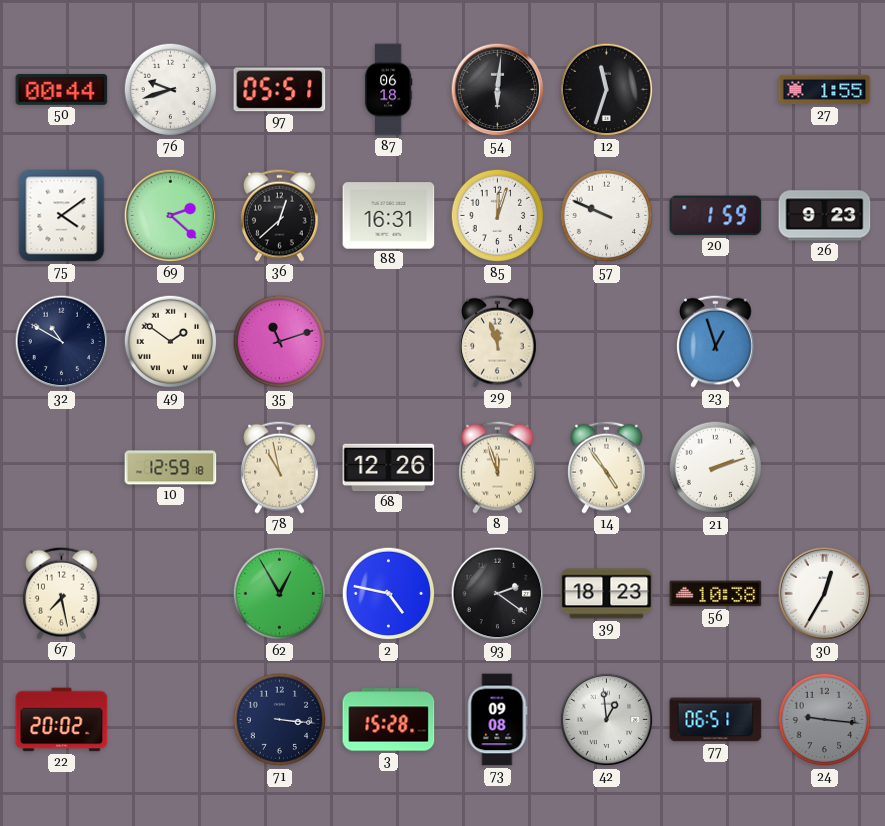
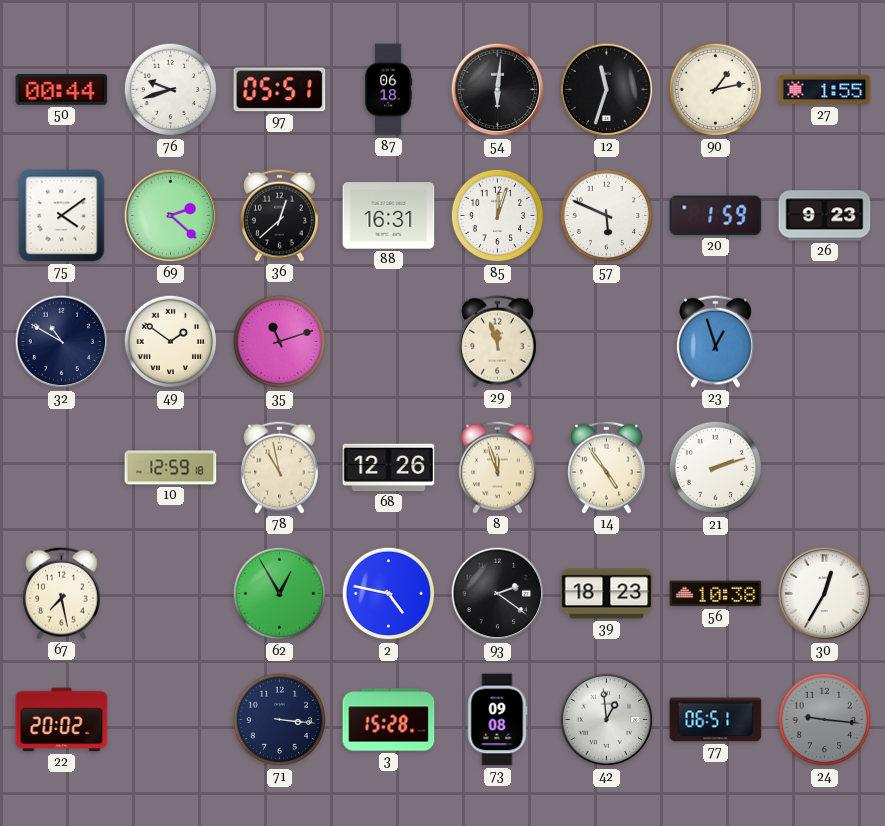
90: none -> 1:13
57: 9:49 -> 5:49
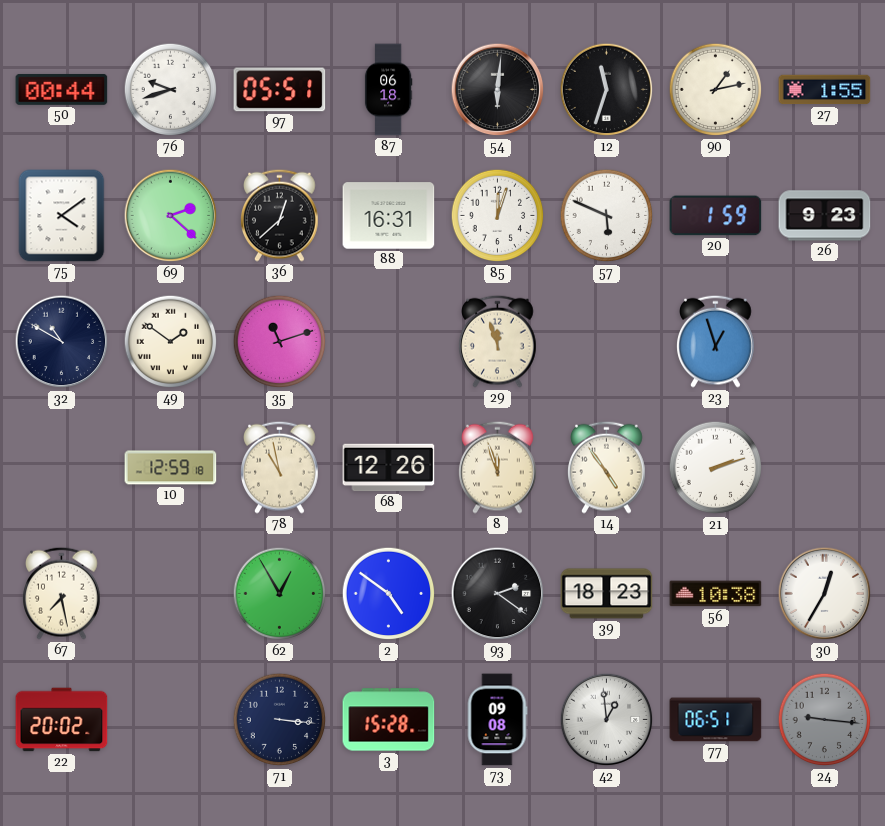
2: 4:47 -> 4:51
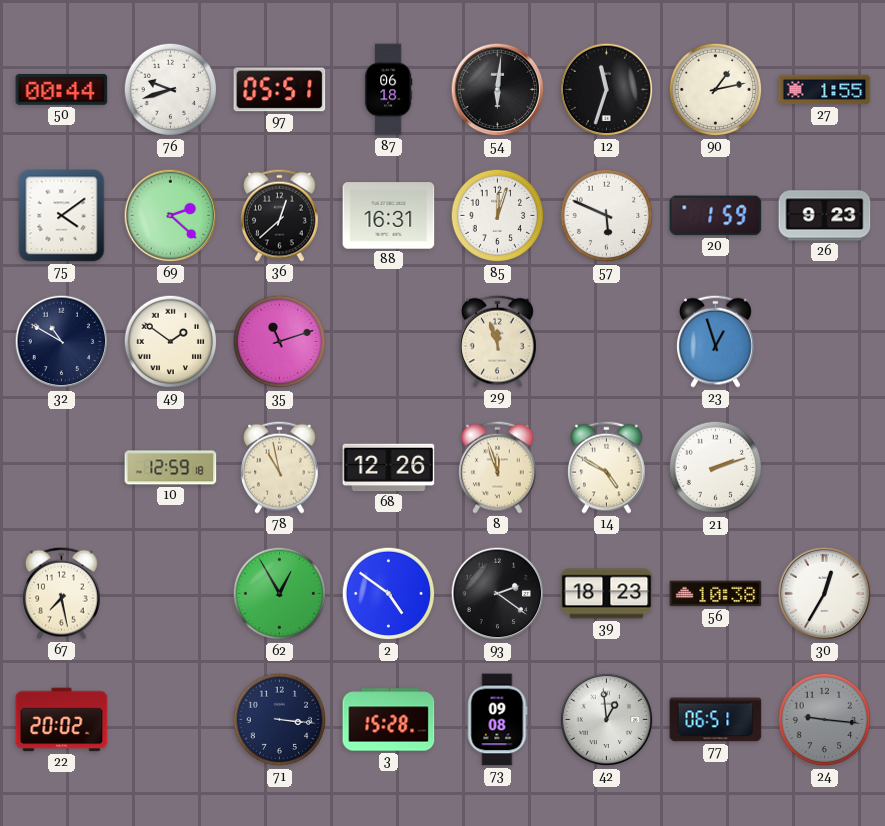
14: 4:54 -> 4:50
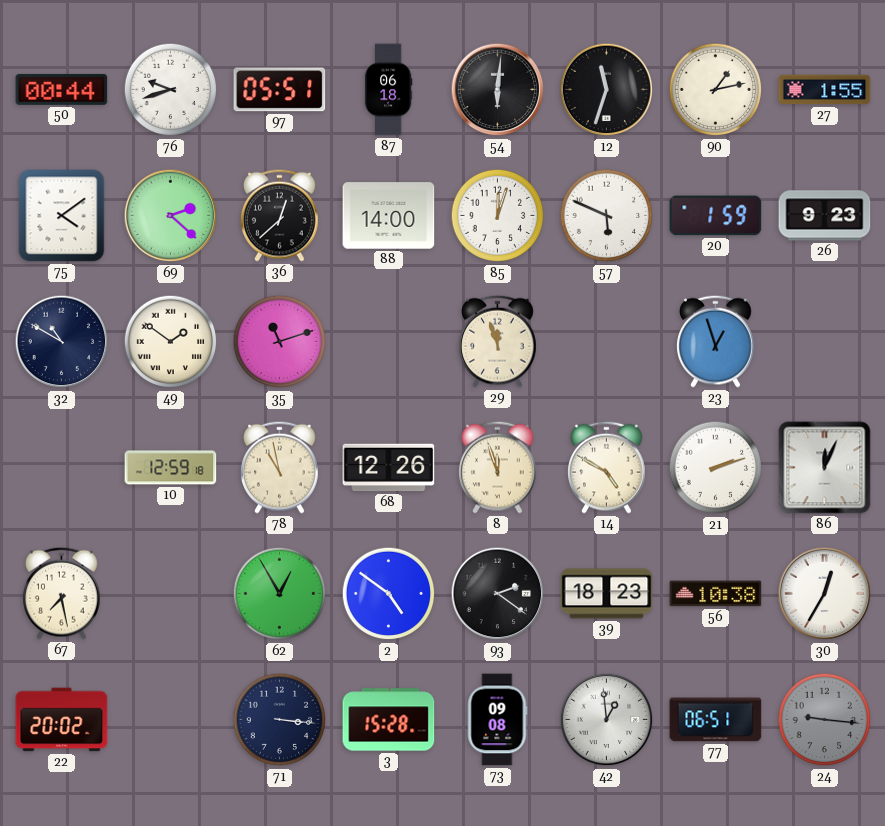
88: 16:31 -> 14:00
86: none -> 12:04
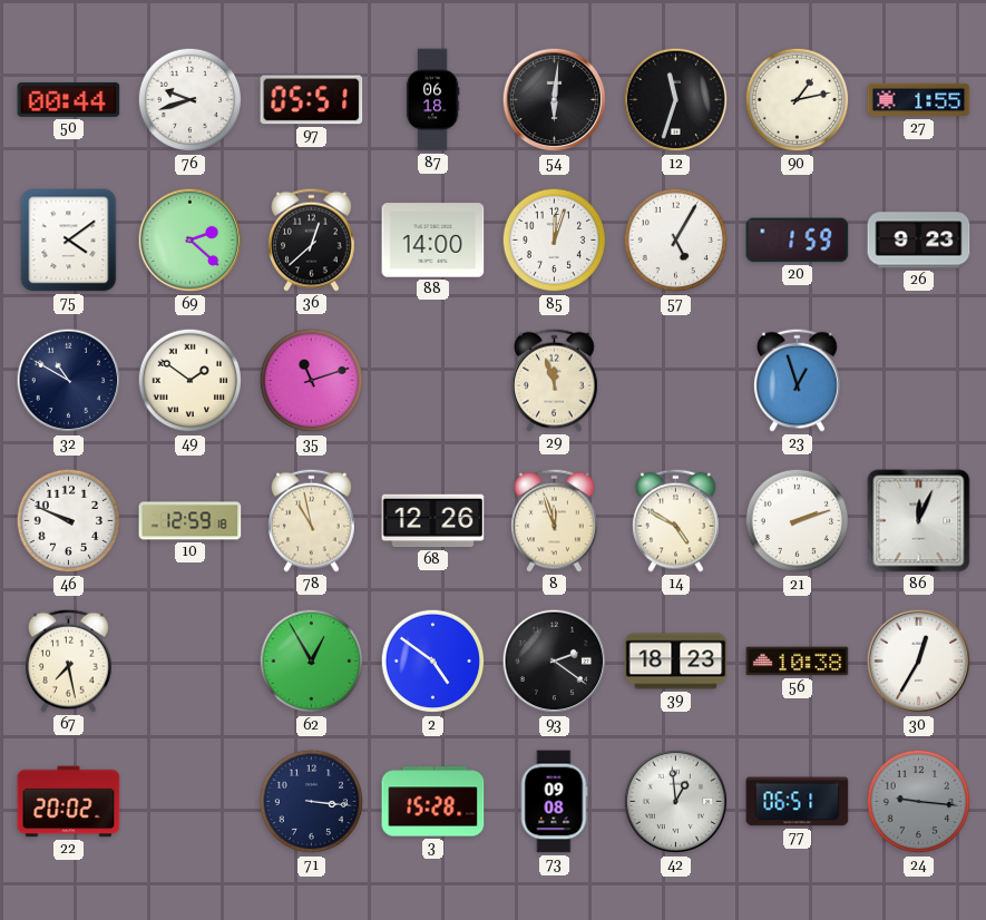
57: 5:49 -> 5:05
46: none -> 9:49
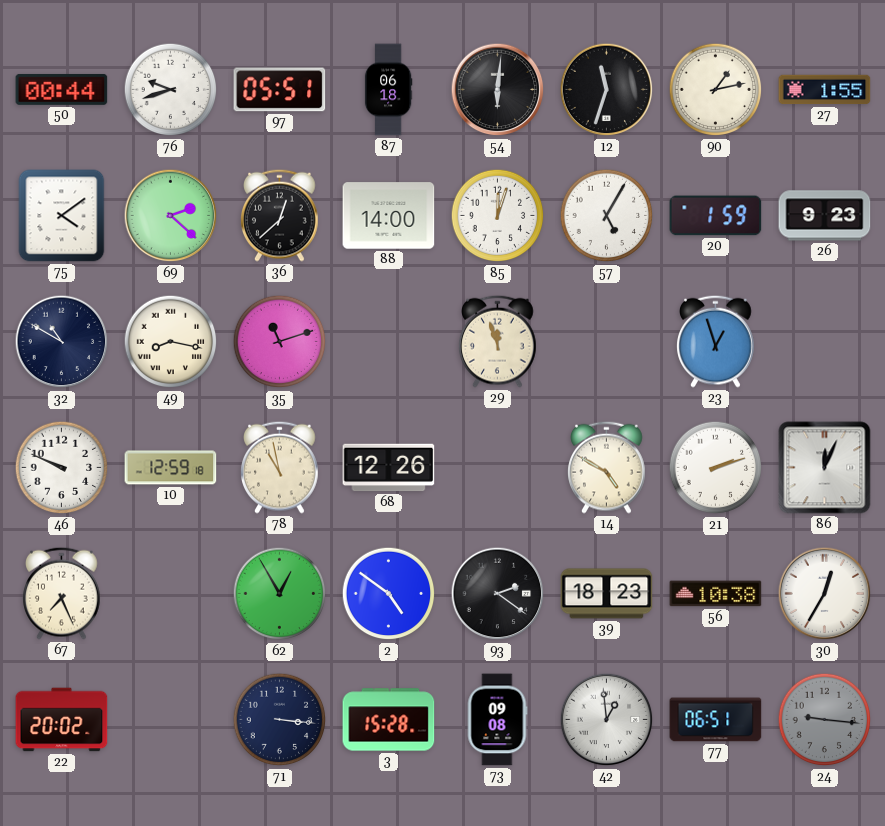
49: 1:51 -> 8:17
8: 11:57 -> none
67: 7:28 -> 7:26
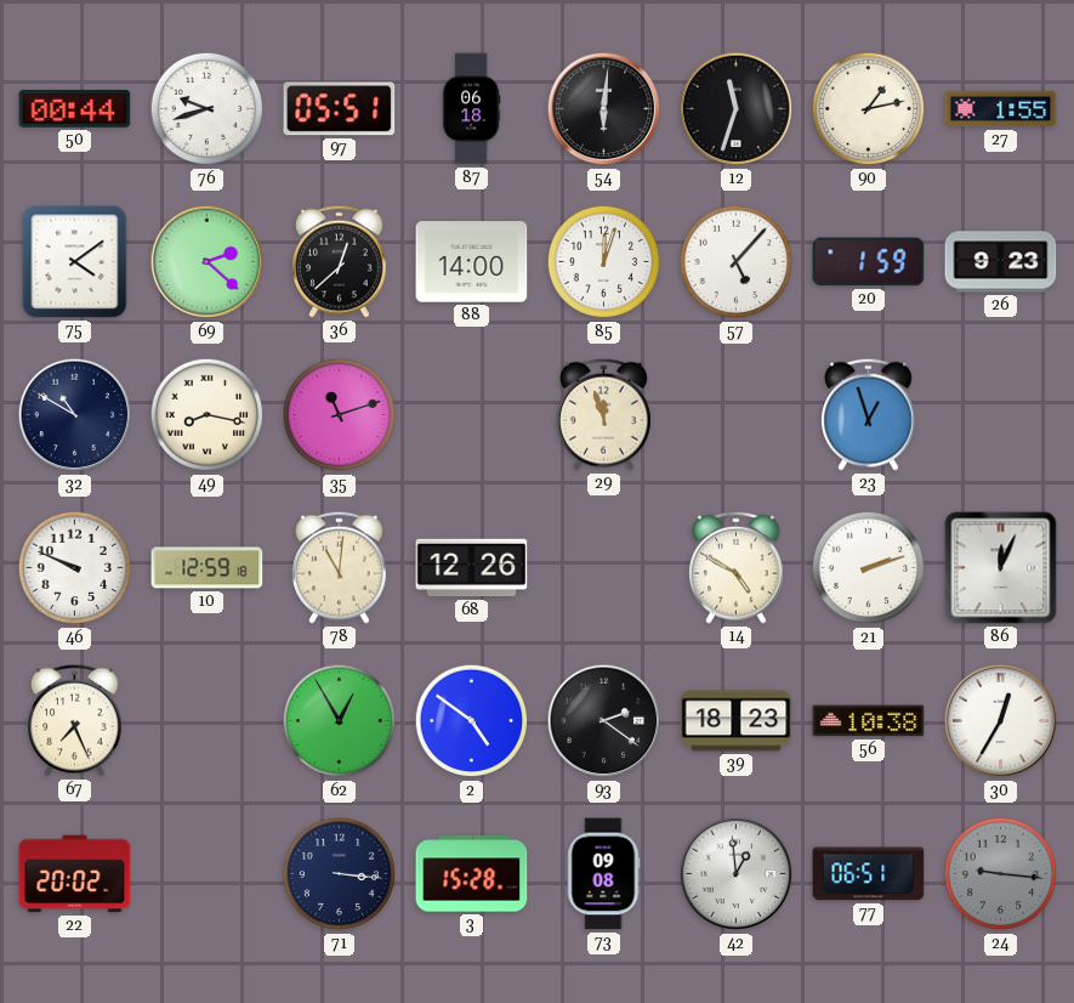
57: 5:05 -> 5:07
78: 10:58 -> 11:01
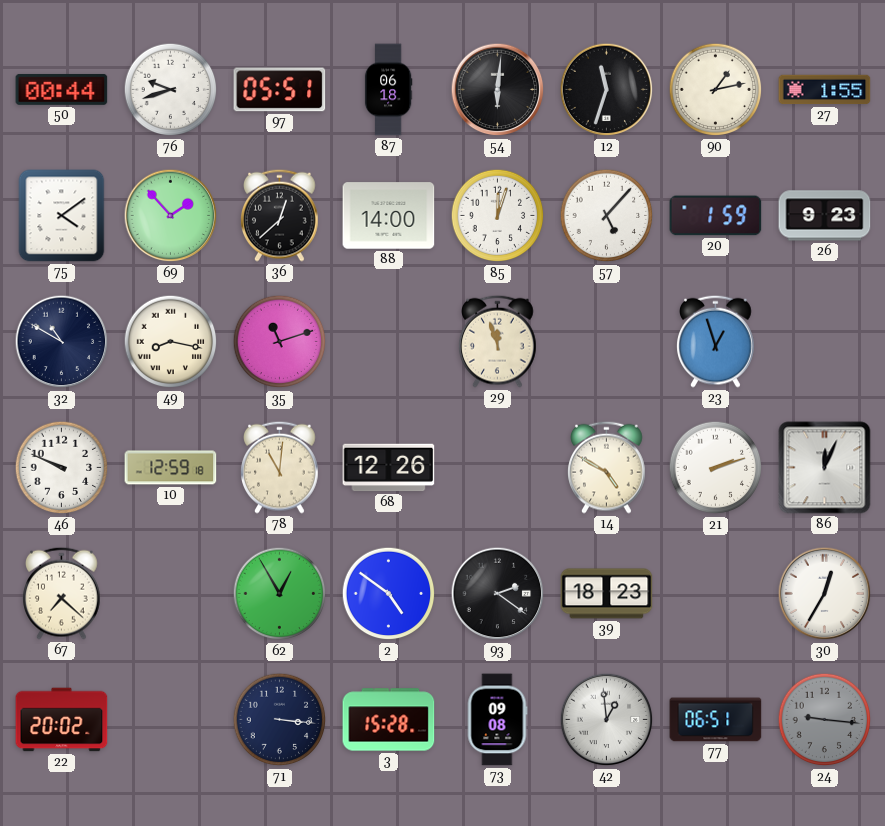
69: 2:22 -> 1:53
67: 7:26 -> 7:22
56: 10:38 -> none
